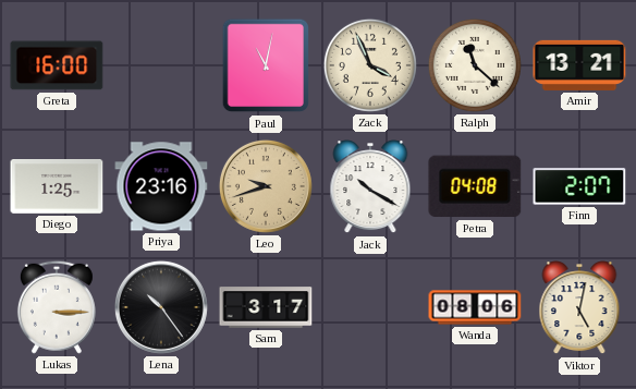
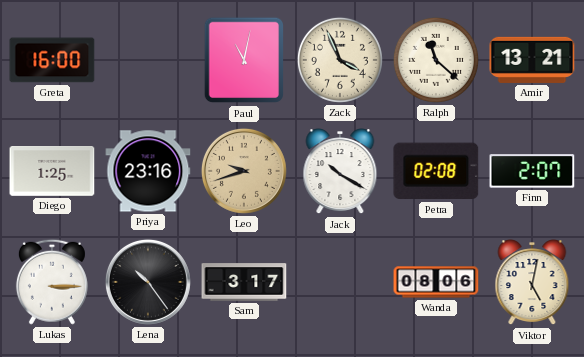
Petra: 04:08 -> 02:08
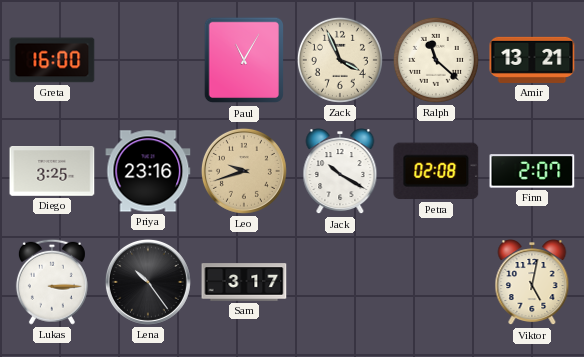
Paul: 11:02 -> 11:05
Diego: 1:25 -> 3:25
Wanda: 08:06 -> none
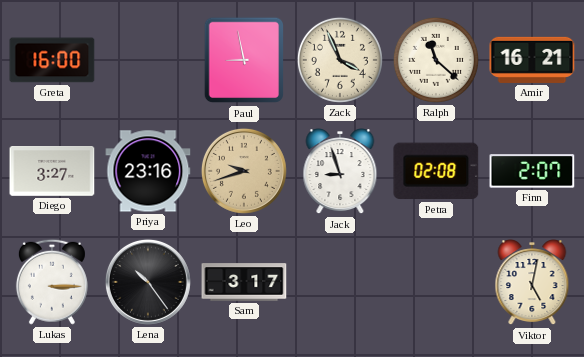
Paul: 11:05 -> 8:58
Amir: 13:21 -> 16:21
Diego: 3:25 -> 3:27
Jack: 10:20 -> 8:57
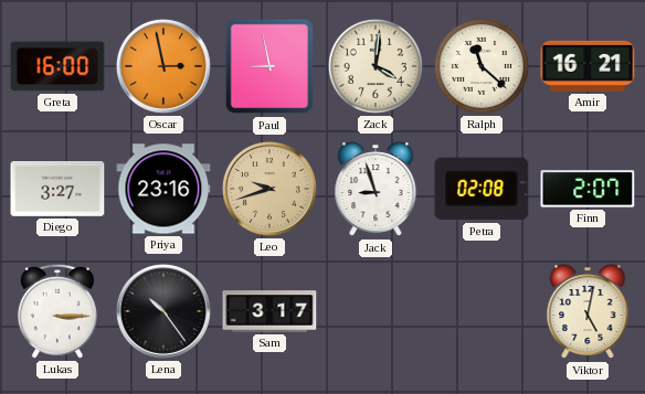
Oscar: none -> 2:58
Zack: 3:56 -> 4:01
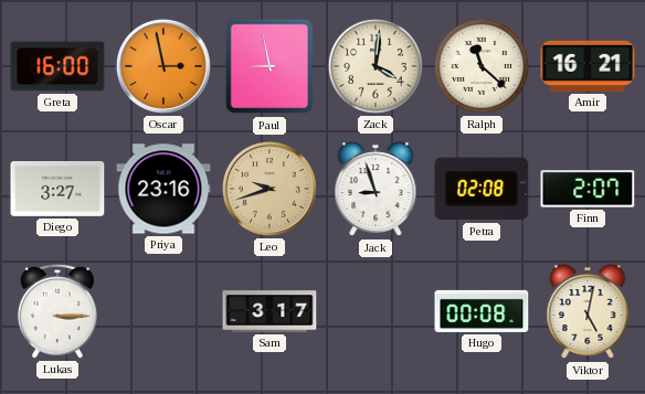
Lena: 10:24 -> none
Hugo: none -> 00:08
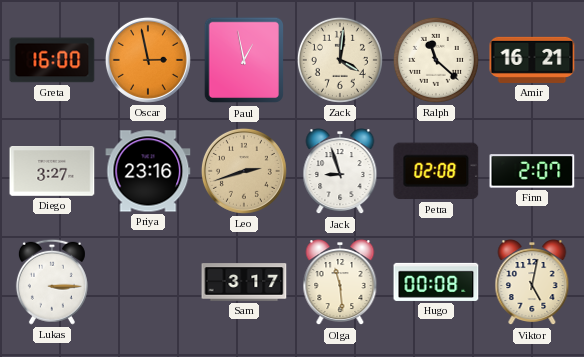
Paul: 8:58 -> 12:58
Leo: 9:42 -> 2:42
Olga: none -> 11:29
